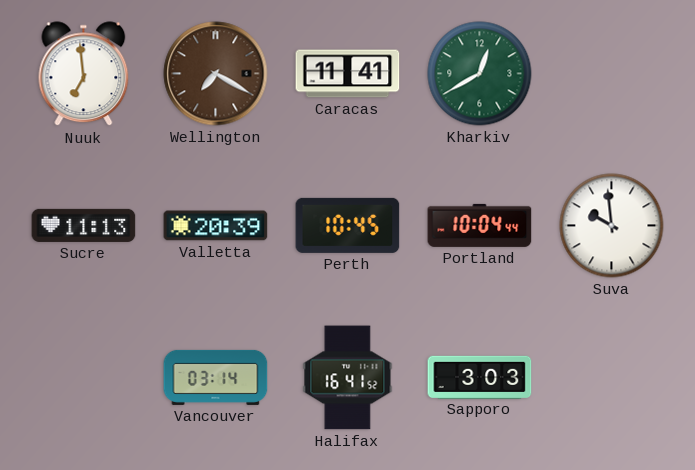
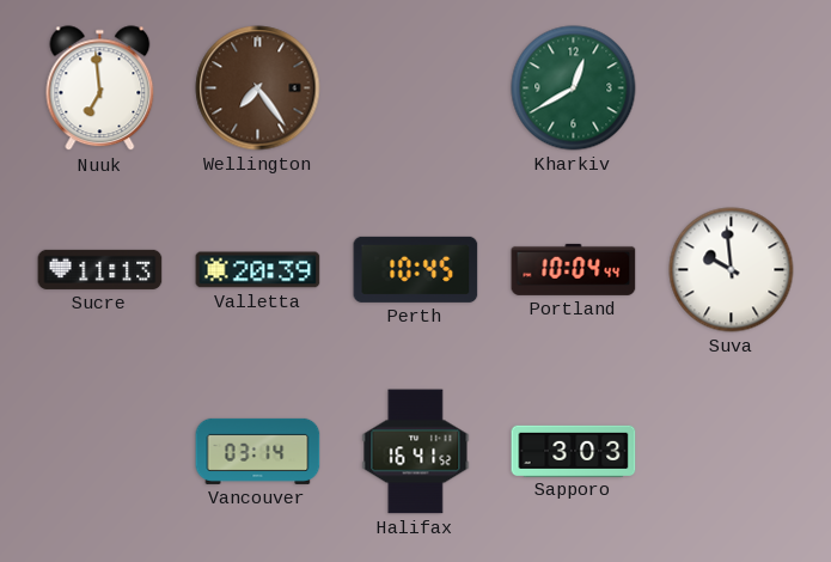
Wellington: 7:20 -> 7:24
Caracas: 11:41 -> none
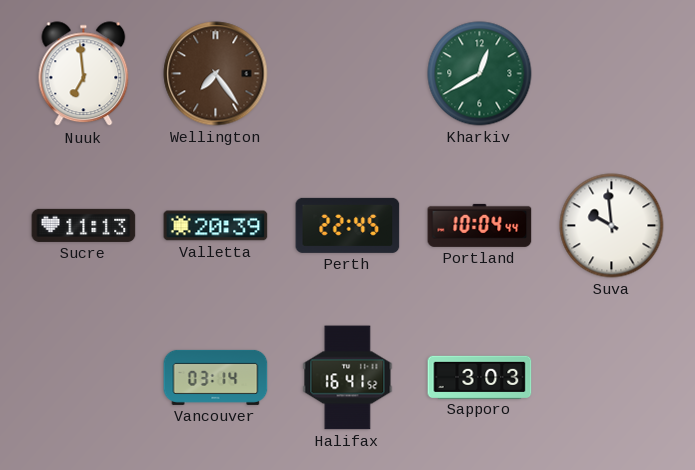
Perth: 10:45 -> 22:45
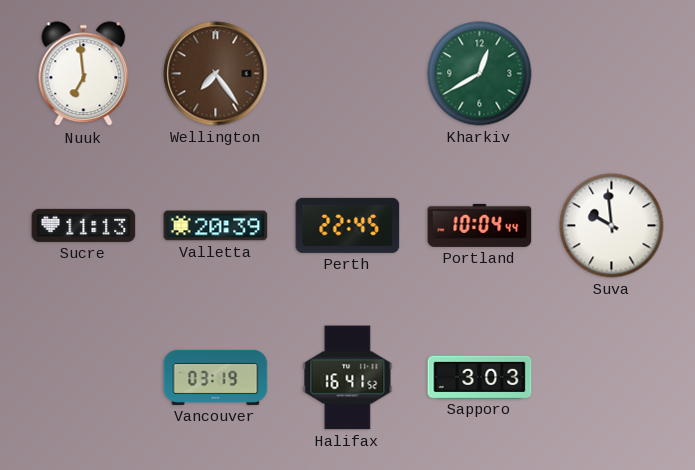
Vancouver: 03:14 -> 03:19
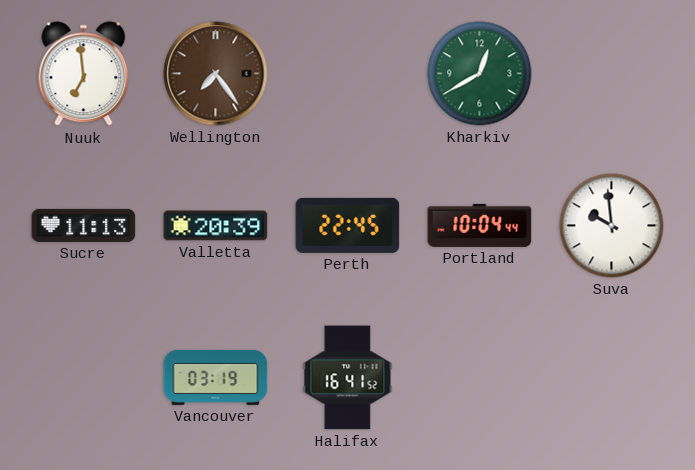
Sapporo: 3:03 -> none
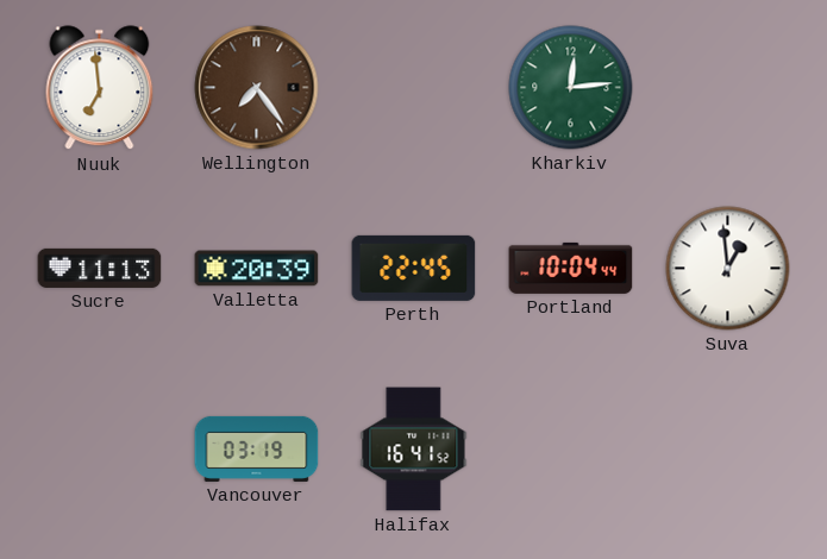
Kharkiv: 12:40 -> 12:14
Suva: 9:59 -> 12:59
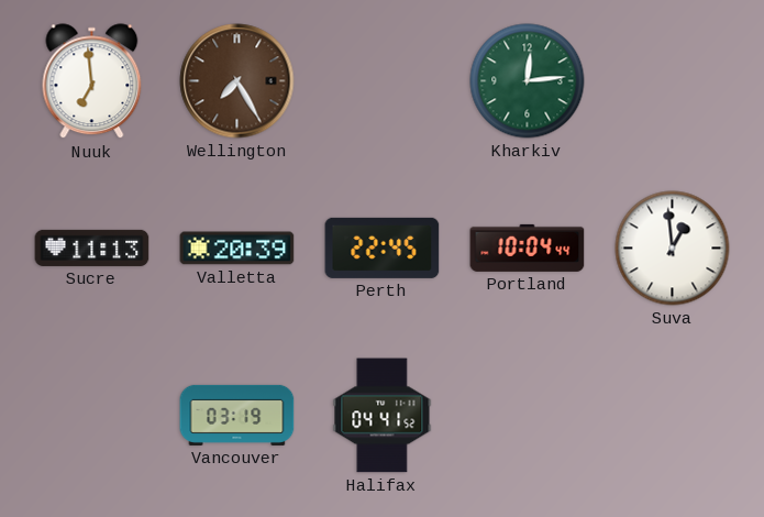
Wellington: 7:24 -> 7:25
Halifax: 16:41 -> 04:41
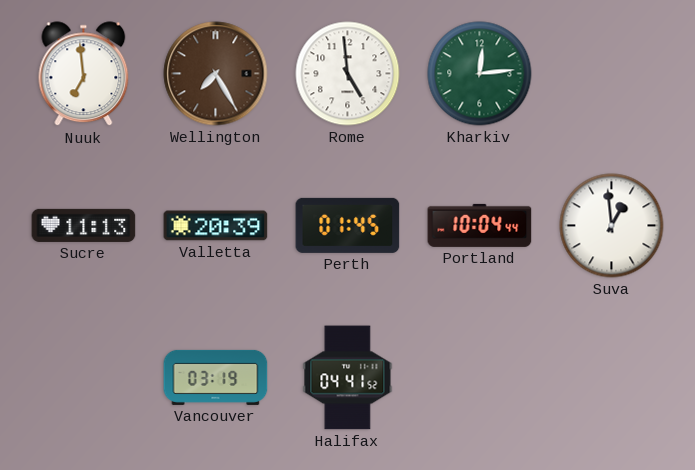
Rome: none -> 4:59
Perth: 22:45 -> 01:45
